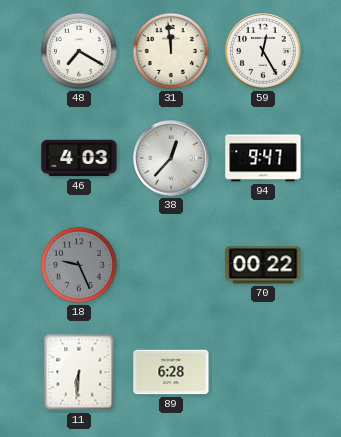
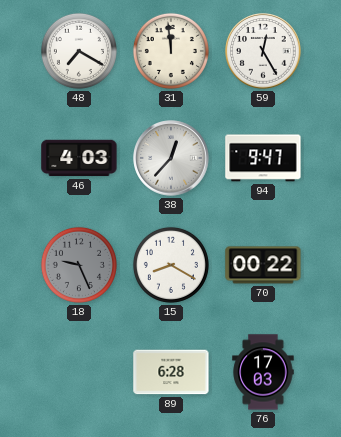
15: none -> 8:20
11: 6:31 -> none
76: none -> 17:03
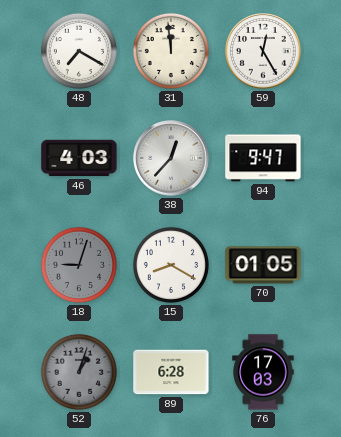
18: 9:26 -> 9:03
70: 00:22 -> 01:05
52: none -> 1:03
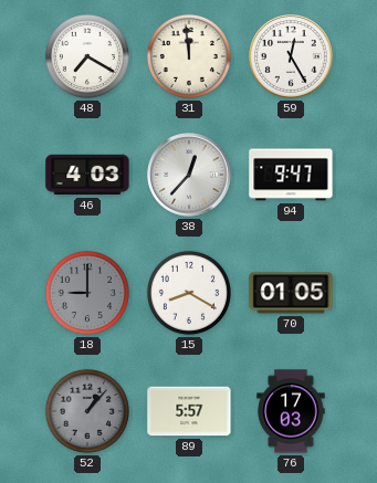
18: 9:03 -> 9:00
52: 1:03 -> 1:07
89: 6:28 -> 5:57
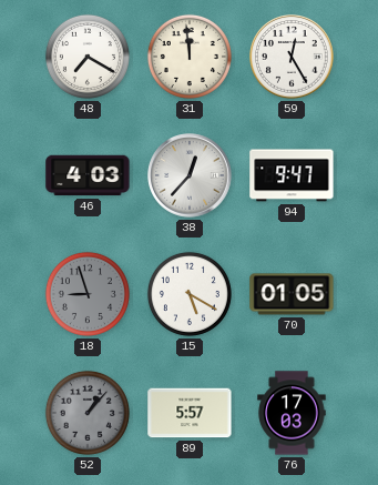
18: 9:00 -> 8:57
15: 8:20 -> 5:20
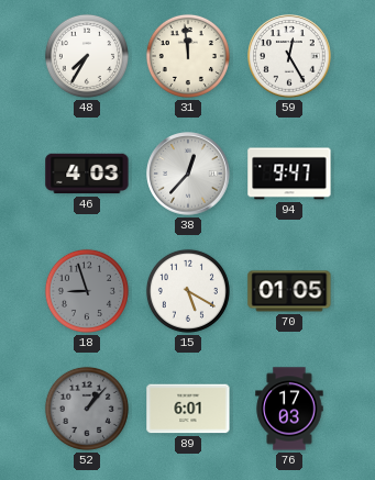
48: 7:20 -> 7:35
89: 5:57 -> 6:01
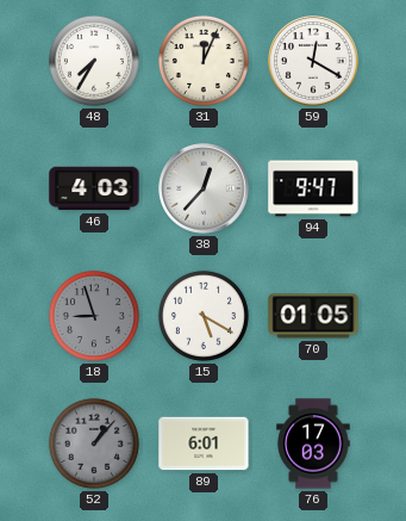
31: 11:59 -> 12:04
59: 12:25 -> 12:20
